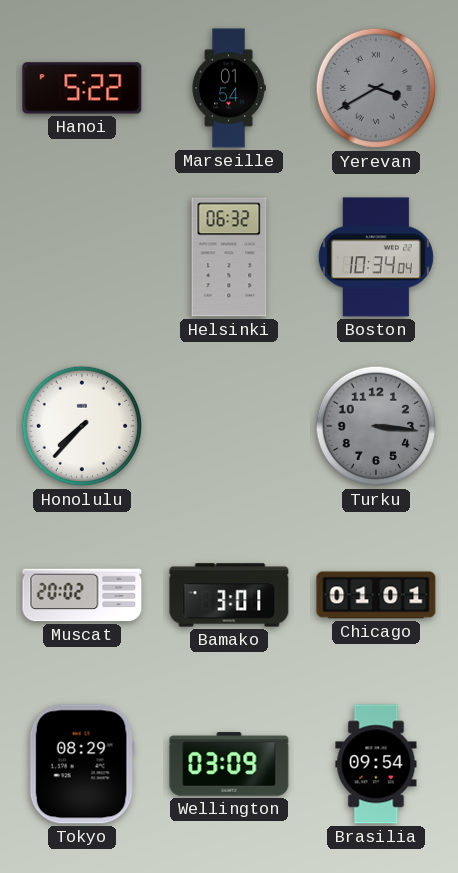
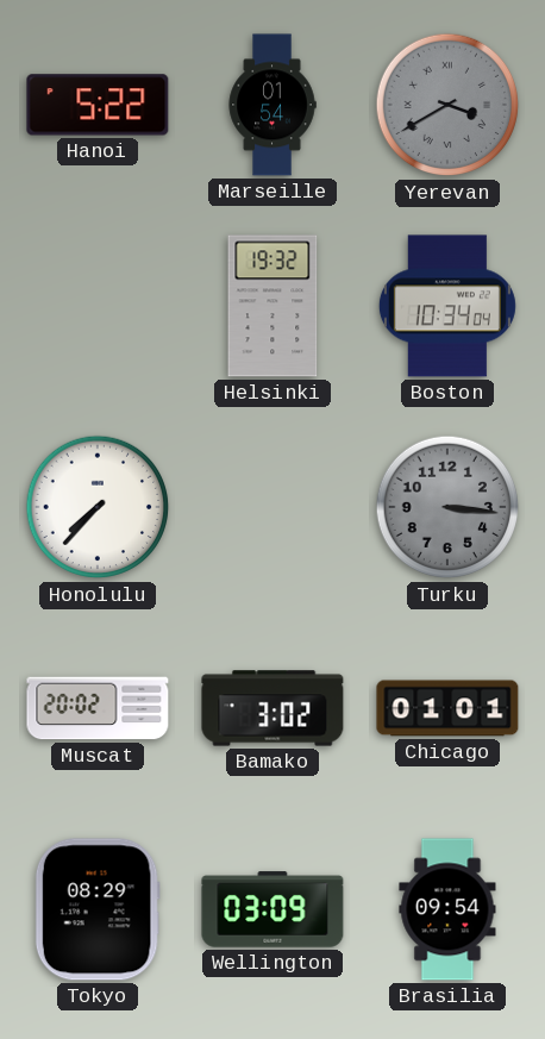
Helsinki: 06:32 -> 19:32
Bamako: 3:01 -> 3:02
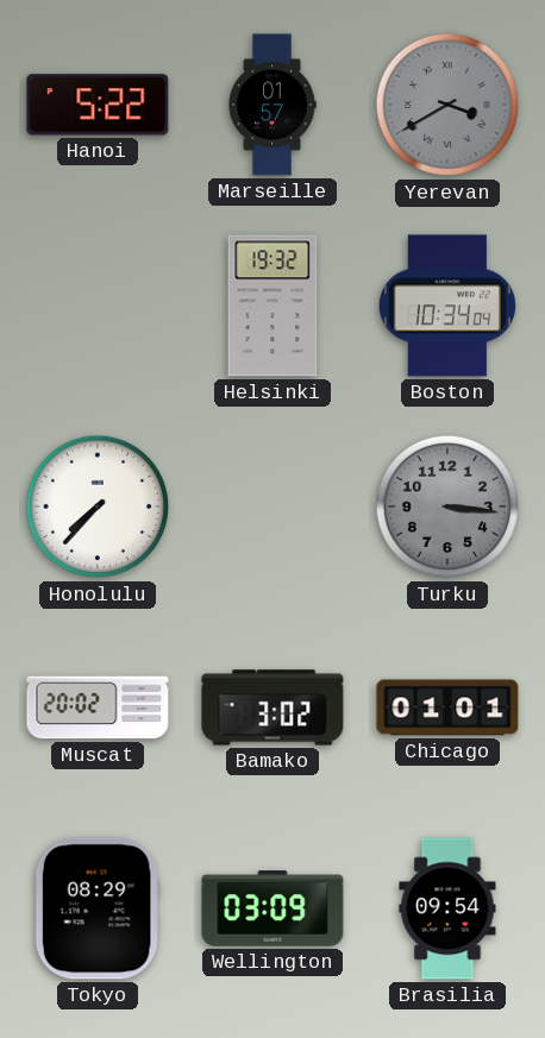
Marseille: 01:54 -> 01:57
